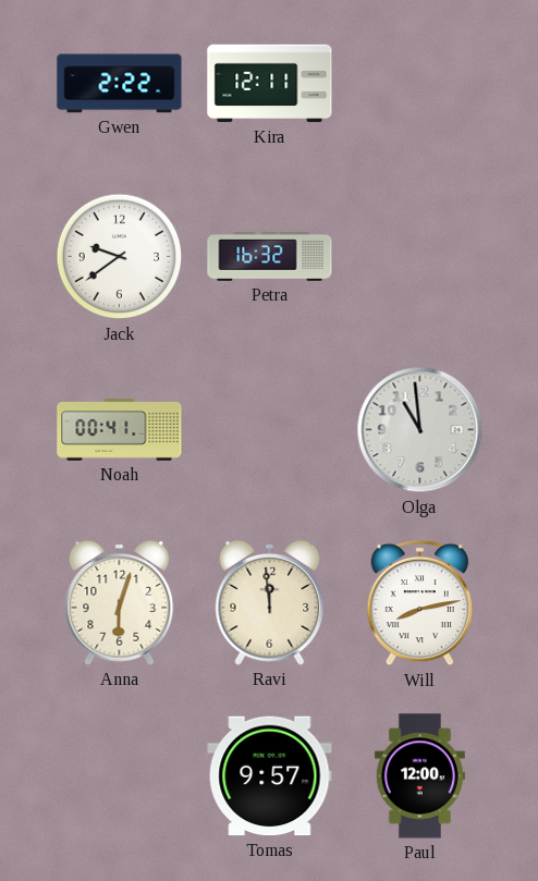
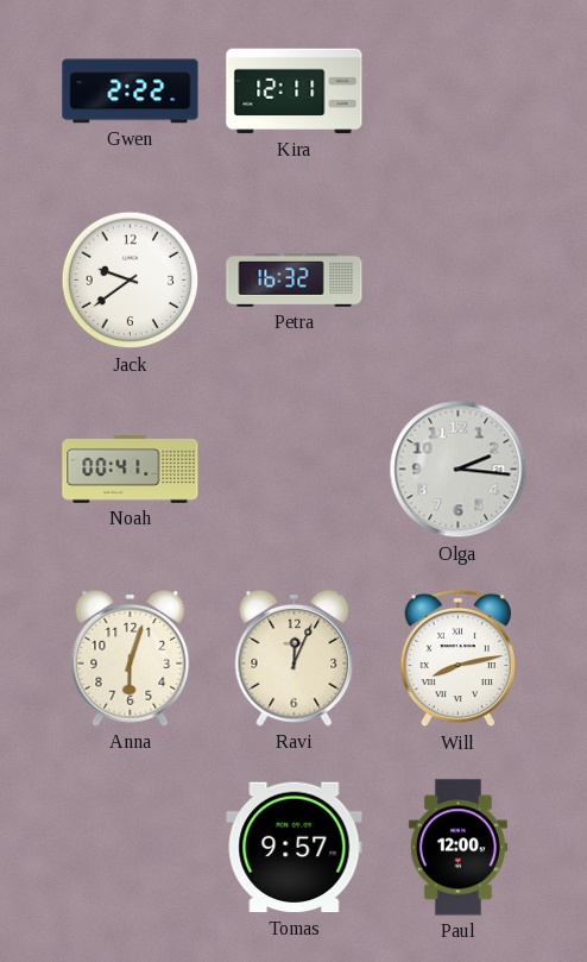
Olga: 10:59 -> 2:16
Ravi: 11:59 -> 12:04
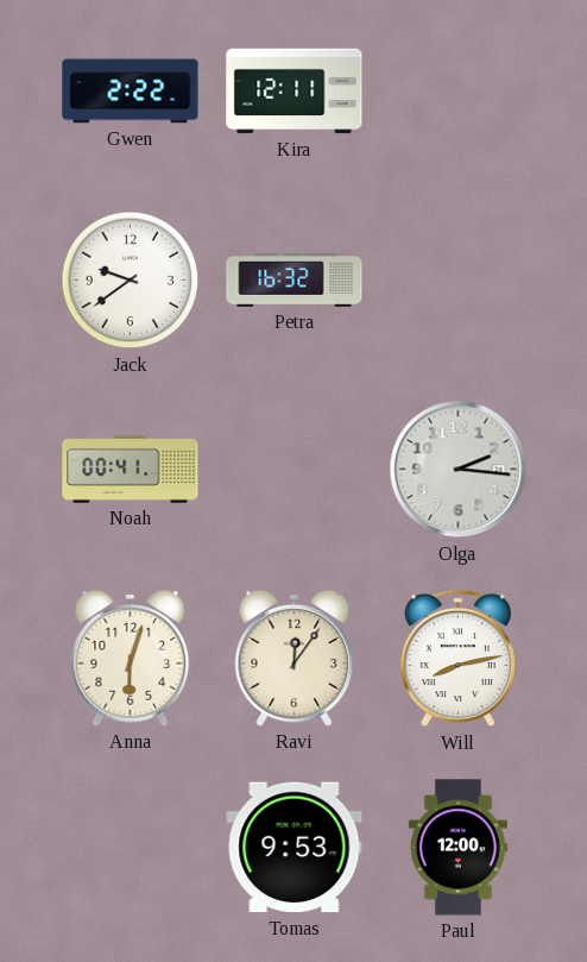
Ravi: 12:04 -> 12:06
Tomas: 9:57 -> 9:53
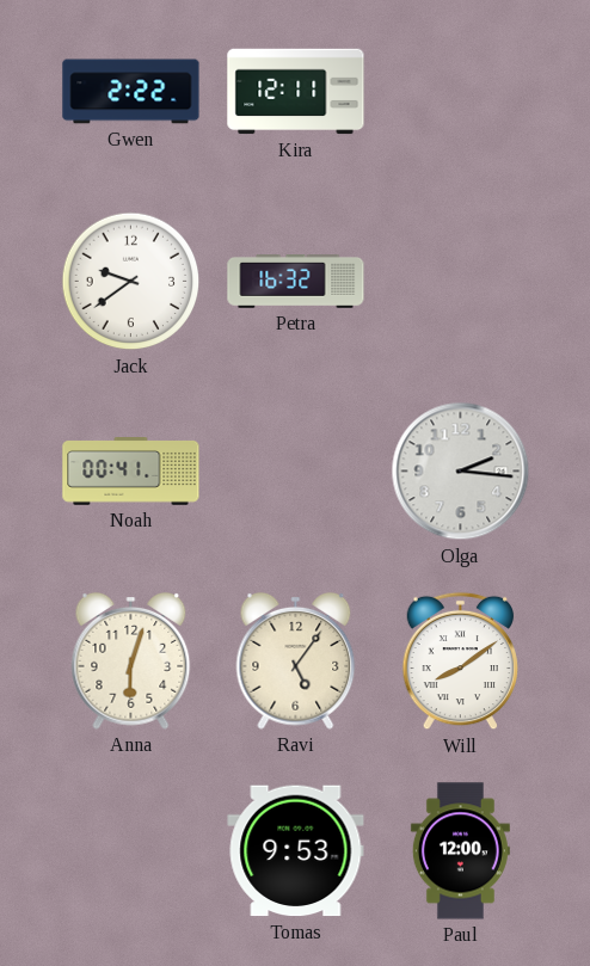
Ravi: 12:06 -> 5:06
Will: 8:13 -> 8:09
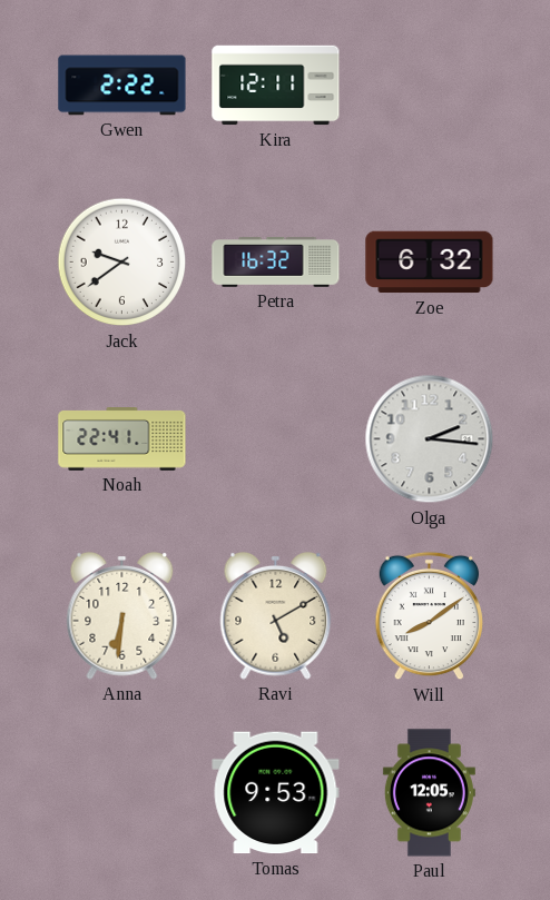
Zoe: none -> 6:32
Noah: 00:41 -> 22:41
Anna: 6:03 -> 6:31
Ravi: 5:06 -> 5:10
Paul: 12:00 -> 12:05
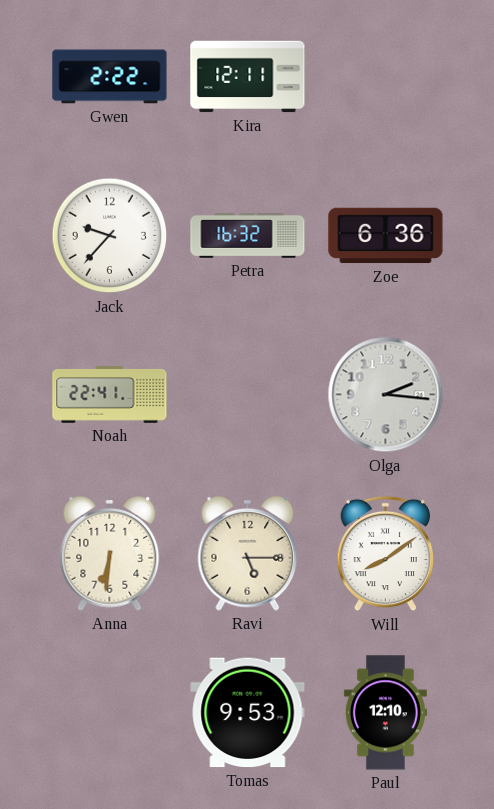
Jack: 9:39 -> 9:37
Zoe: 6:32 -> 6:36
Ravi: 5:10 -> 5:15
Paul: 12:05 -> 12:10
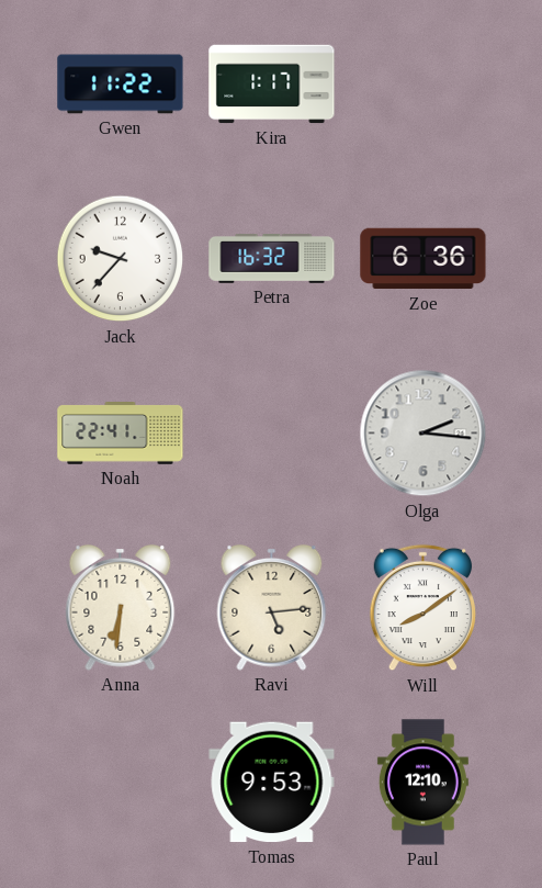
Gwen: 2:22 -> 11:22
Kira: 12:11 -> 1:17
Ravi: 5:15 -> 5:14
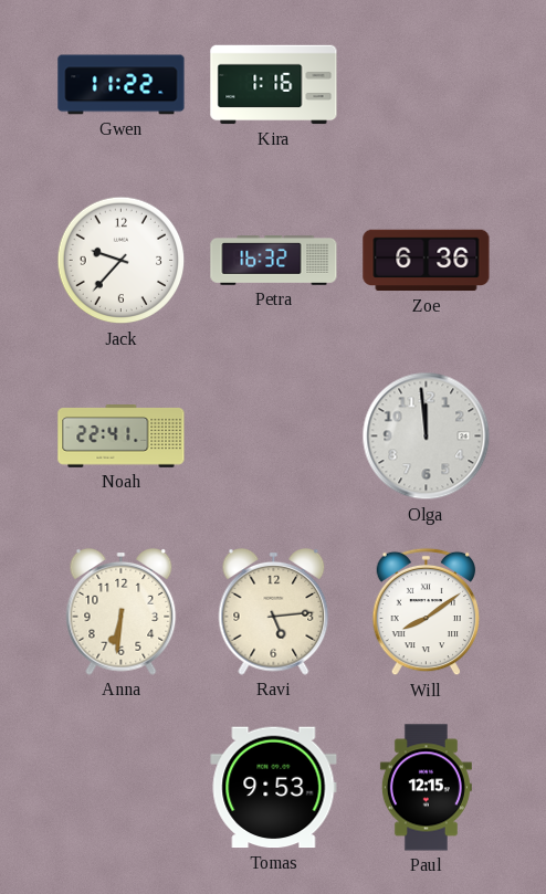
Kira: 1:17 -> 1:16
Olga: 2:16 -> 11:59
Paul: 12:10 -> 12:15
